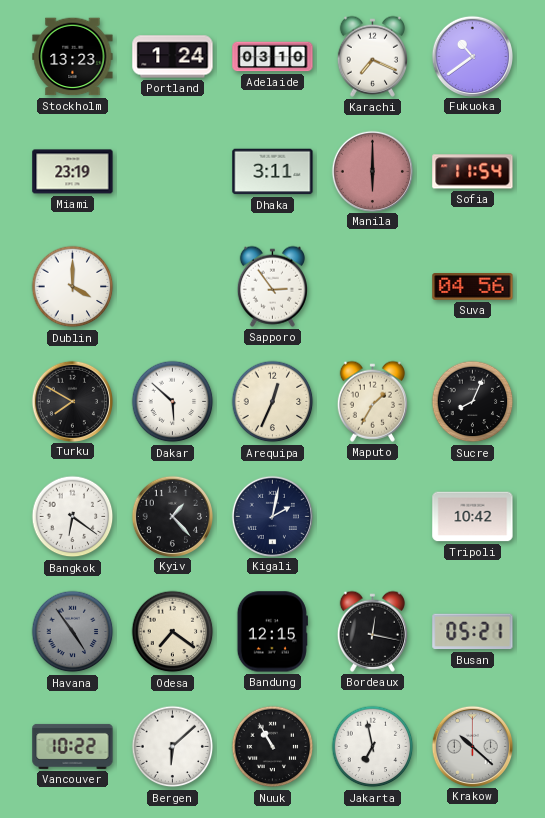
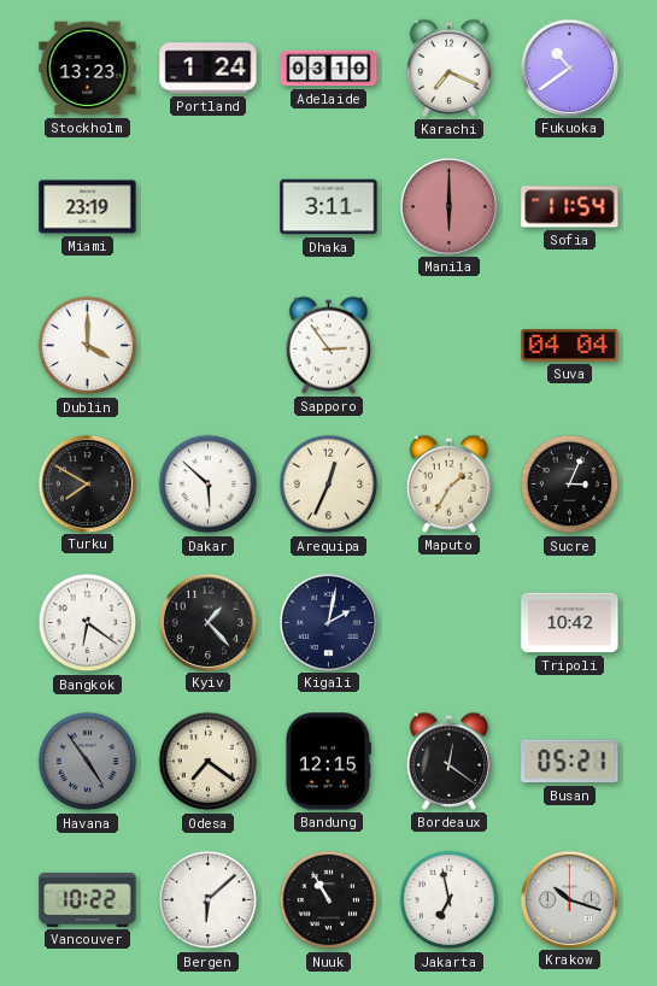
Suva: 04:56 -> 04:04
Sucre: 8:04 -> 3:04
Bordeaux: 12:17 -> 12:21
Krakow: 10:22 -> 10:18
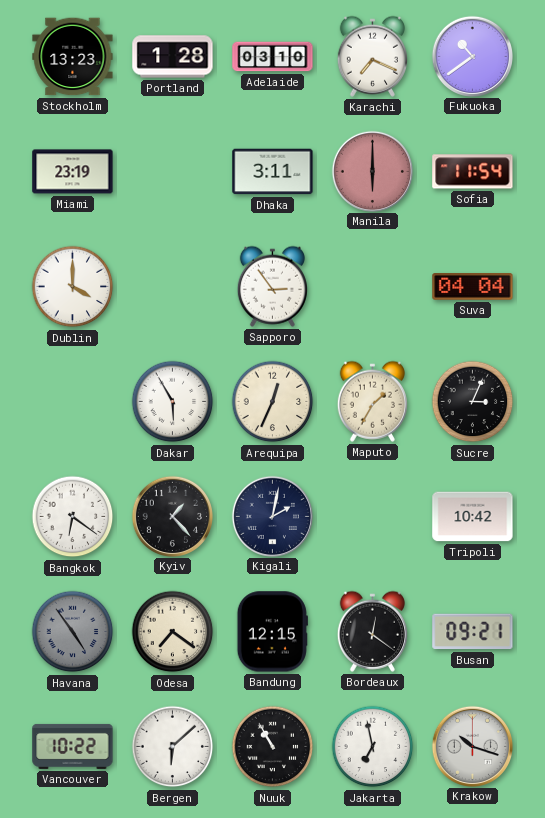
Portland: 1:24 -> 1:28
Turku: 7:50 -> none
Dakar: 5:52 -> 5:55
Busan: 05:21 -> 09:21
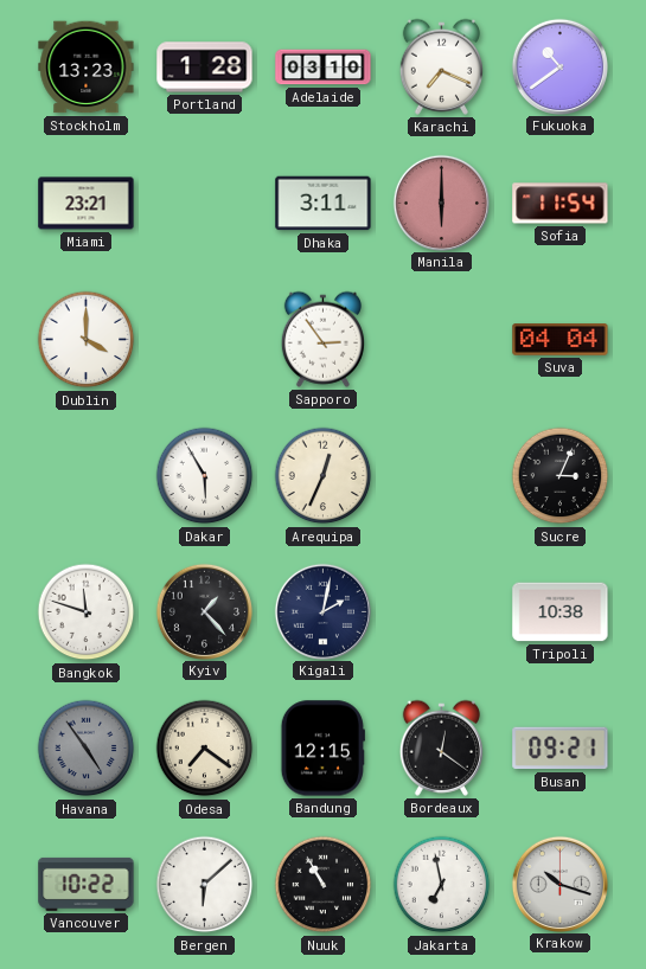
Miami: 23:19 -> 23:21
Maputo: 1:35 -> none
Bangkok: 6:21 -> 11:48
Tripoli: 10:42 -> 10:38
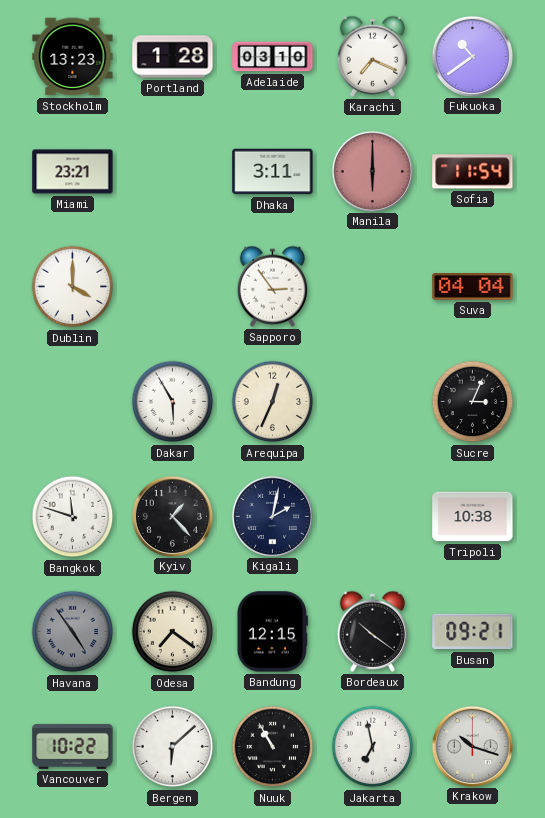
Bordeaux: 12:21 -> 10:21
